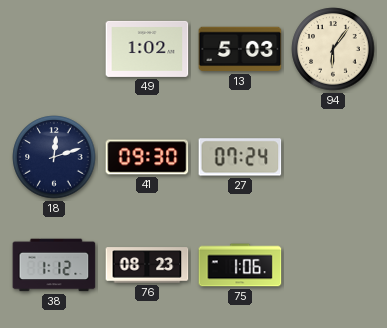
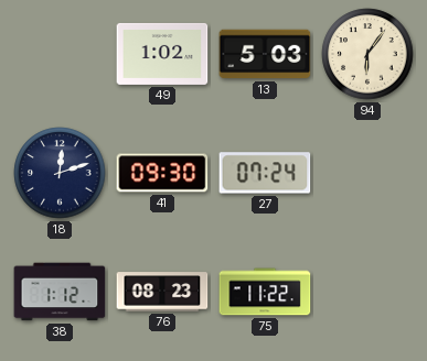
75: 1:06 -> 11:22
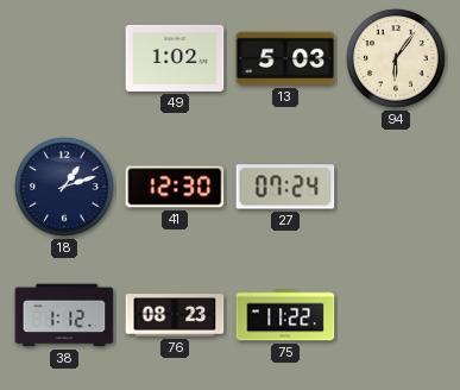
18: 12:12 -> 1:12
41: 09:30 -> 12:30
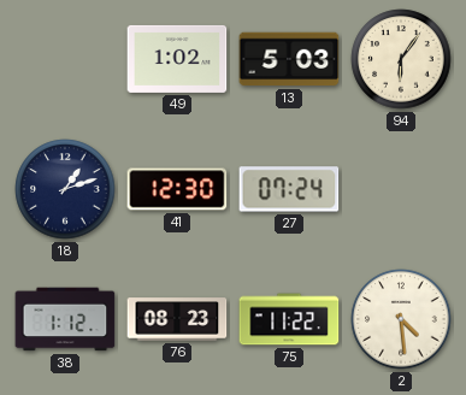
2: none -> 4:29
